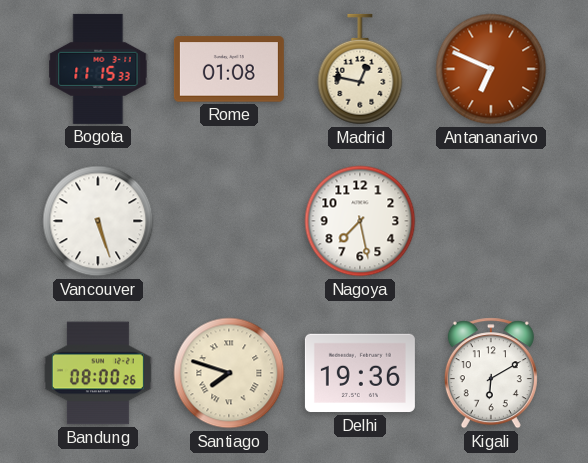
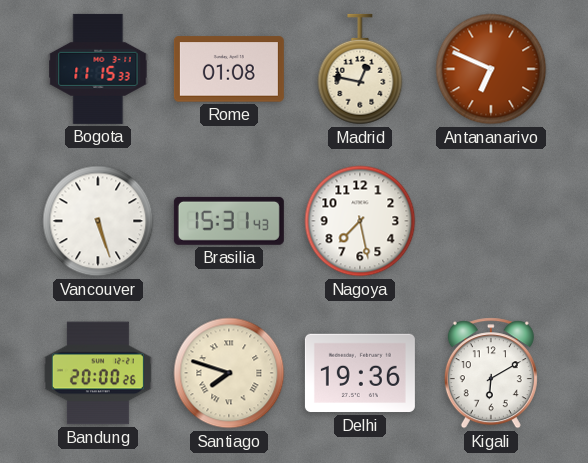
Brasilia: none -> 15:31
Bandung: 08:00 -> 20:00
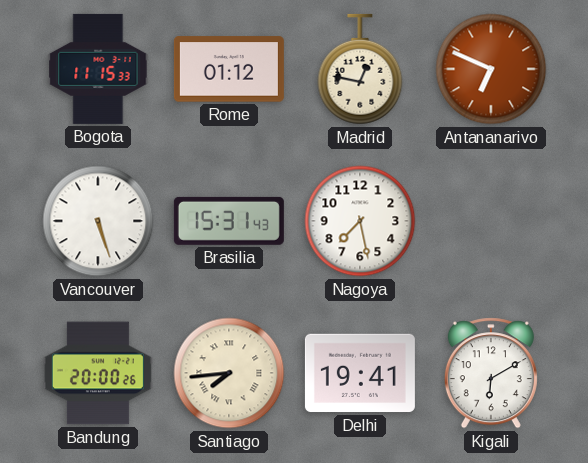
Rome: 01:08 -> 01:12
Santiago: 7:48 -> 7:44
Delhi: 19:36 -> 19:41
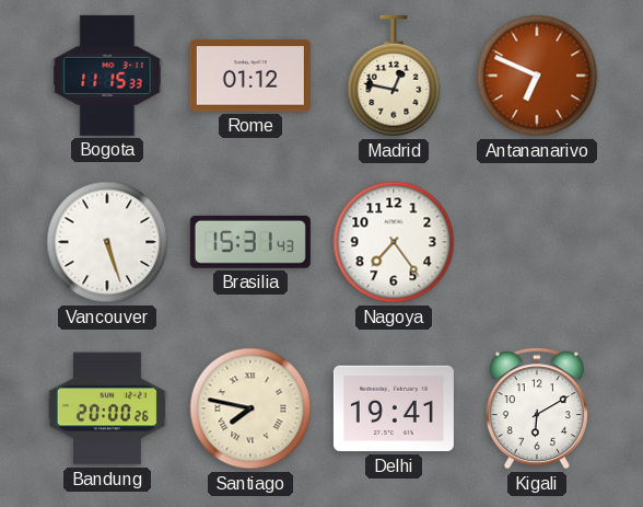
Nagoya: 7:28 -> 7:24
Santiago: 7:44 -> 7:47
